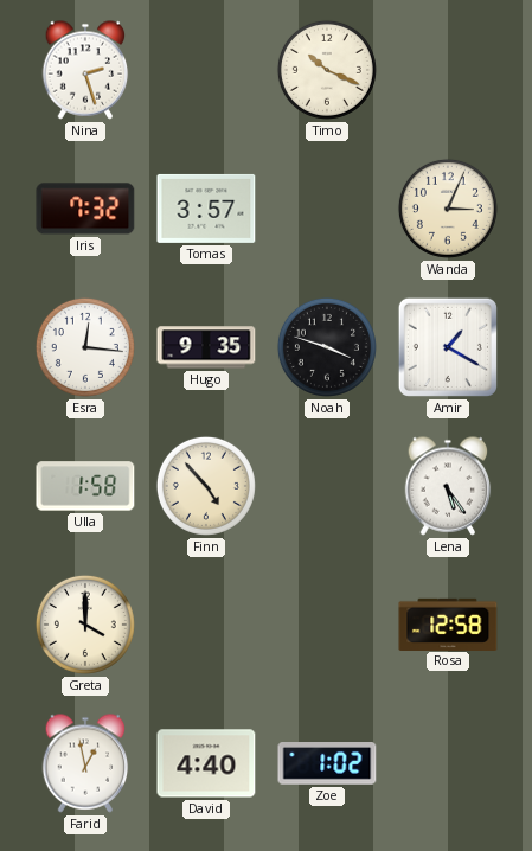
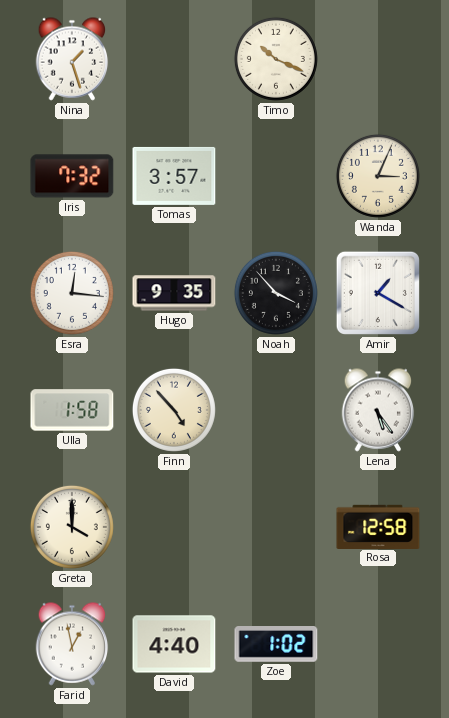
Nina: 2:27 -> 1:27
Noah: 3:48 -> 3:53
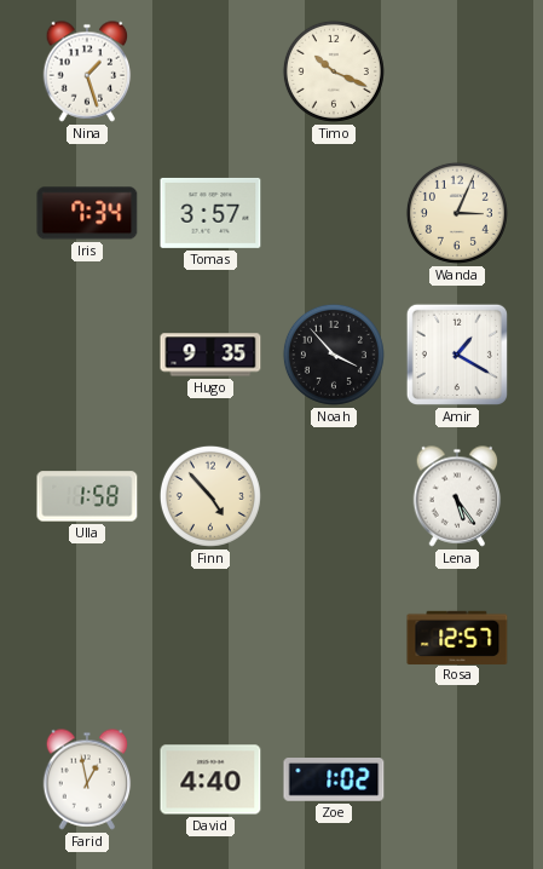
Iris: 7:32 -> 7:34
Esra: 12:16 -> none
Greta: 4:00 -> none
Rosa: 12:58 -> 12:57
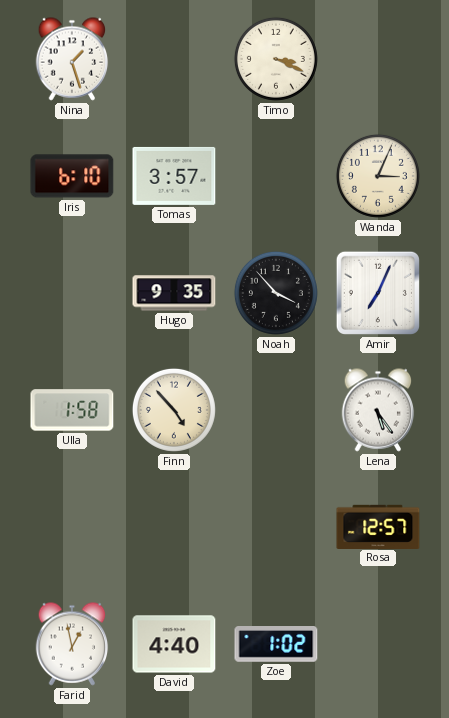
Timo: 10:19 -> 3:19
Iris: 7:34 -> 6:10
Amir: 1:20 -> 7:04
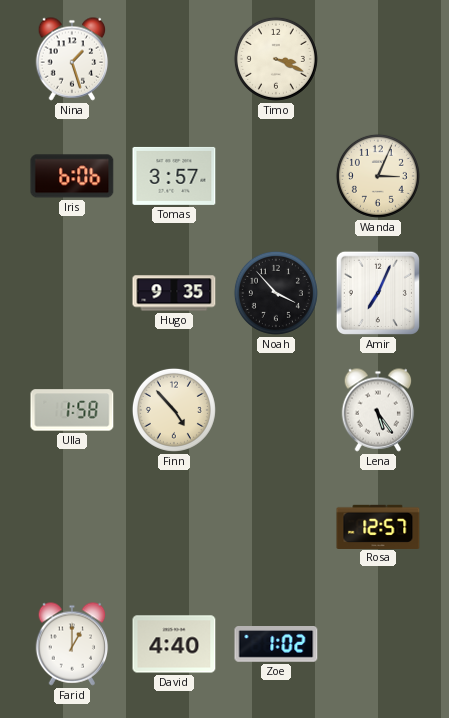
Iris: 6:10 -> 6:06
Farid: 12:58 -> 1:00
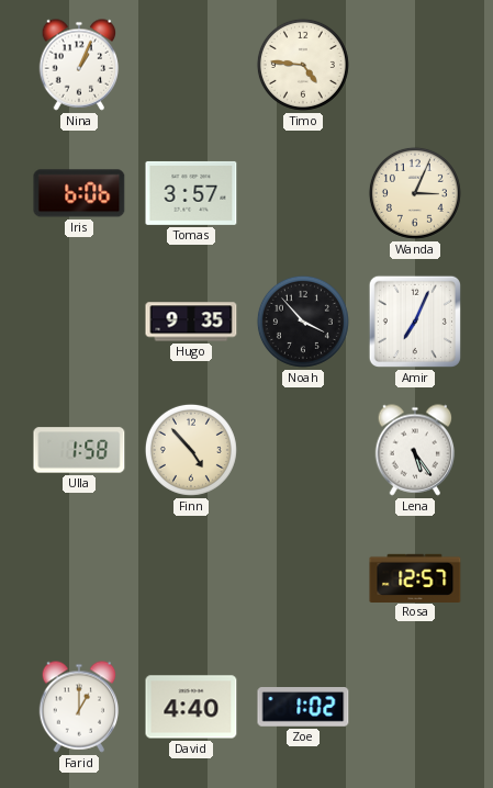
Nina: 1:27 -> 1:04
Timo: 3:19 -> 4:46
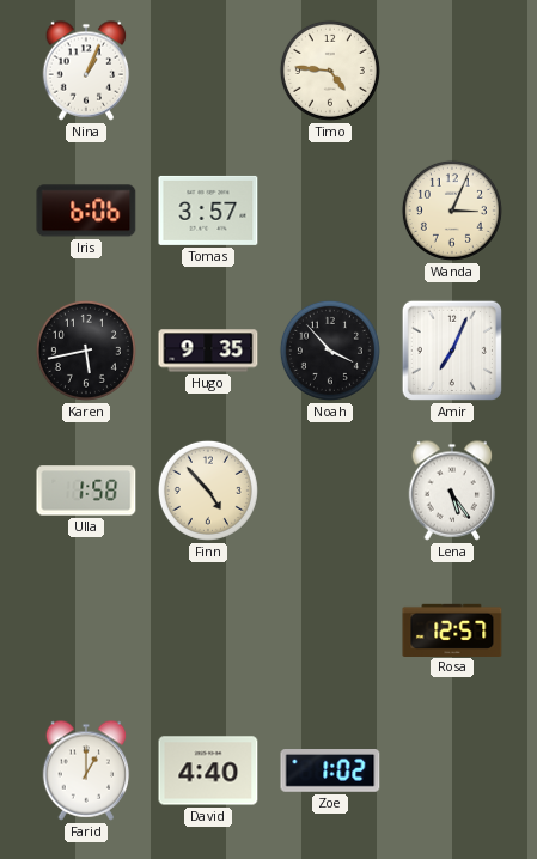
Karen: none -> 5:43
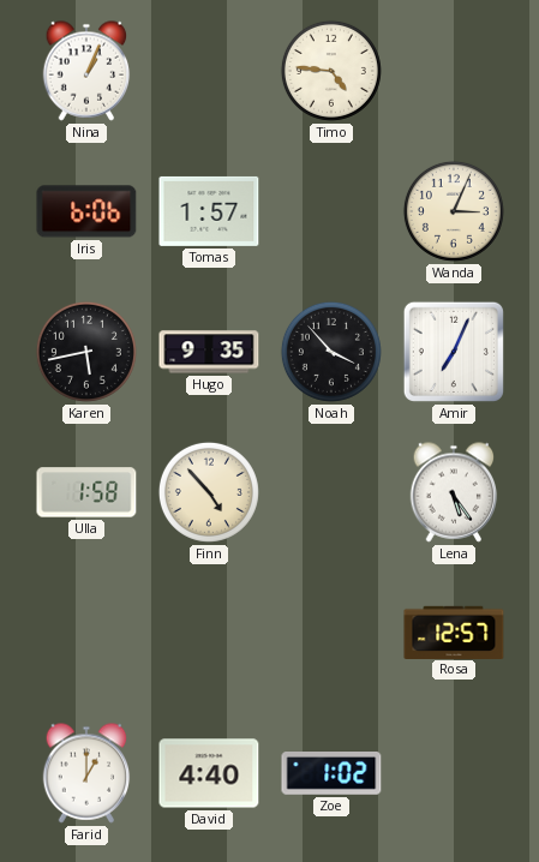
Tomas: 3:57 -> 1:57
